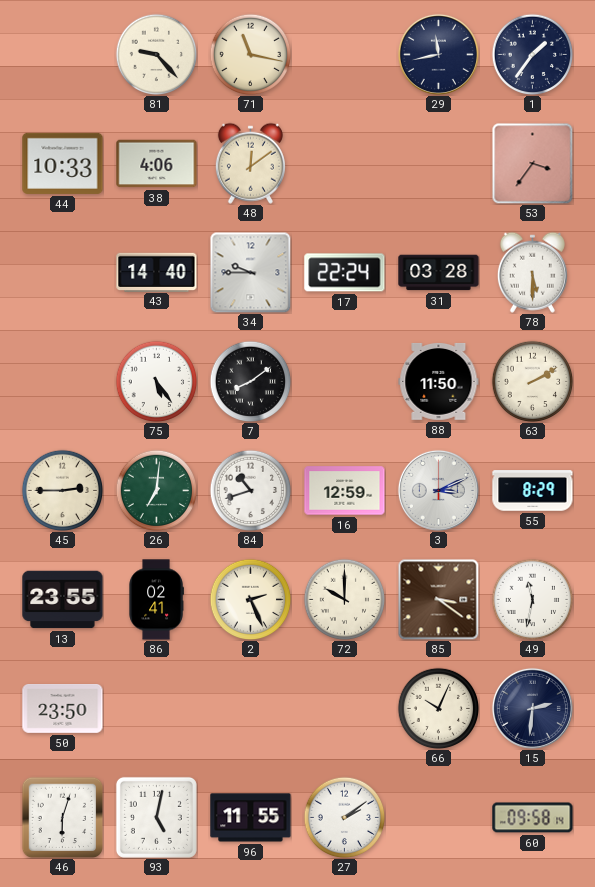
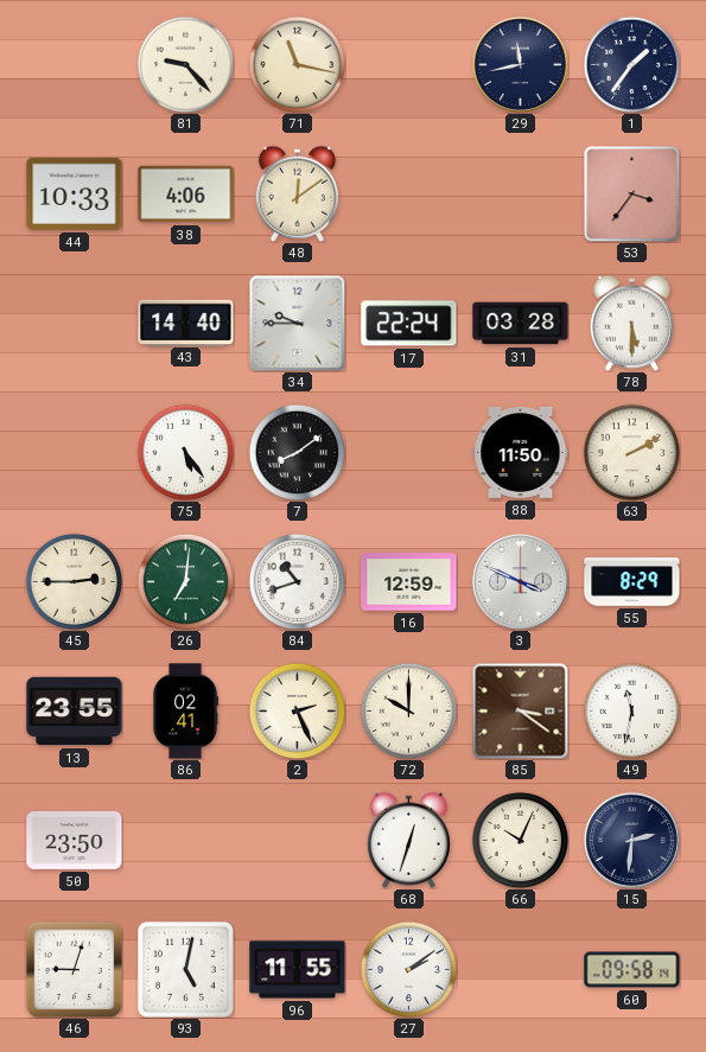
3: 3:11 -> 3:49
68: none -> 12:33
46: 6:03 -> 9:03
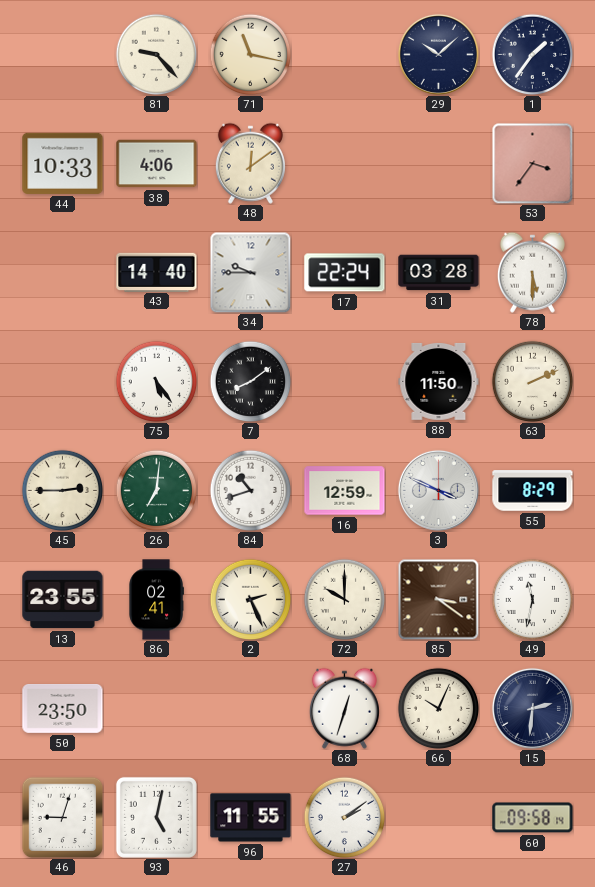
29: 11:43 -> 10:08
63: 2:10 -> 2:11
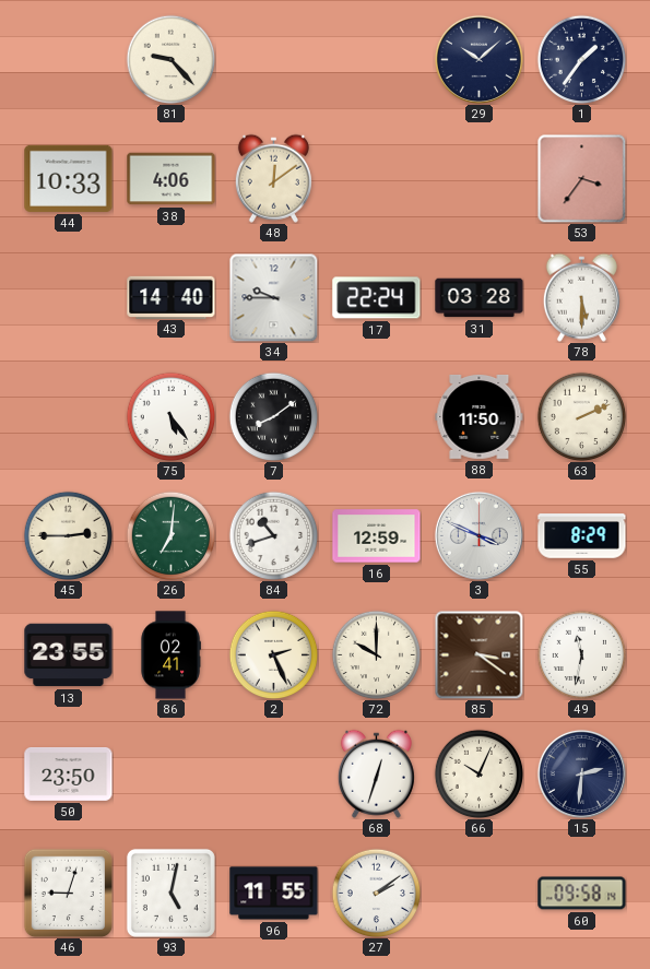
71: 11:17 -> none
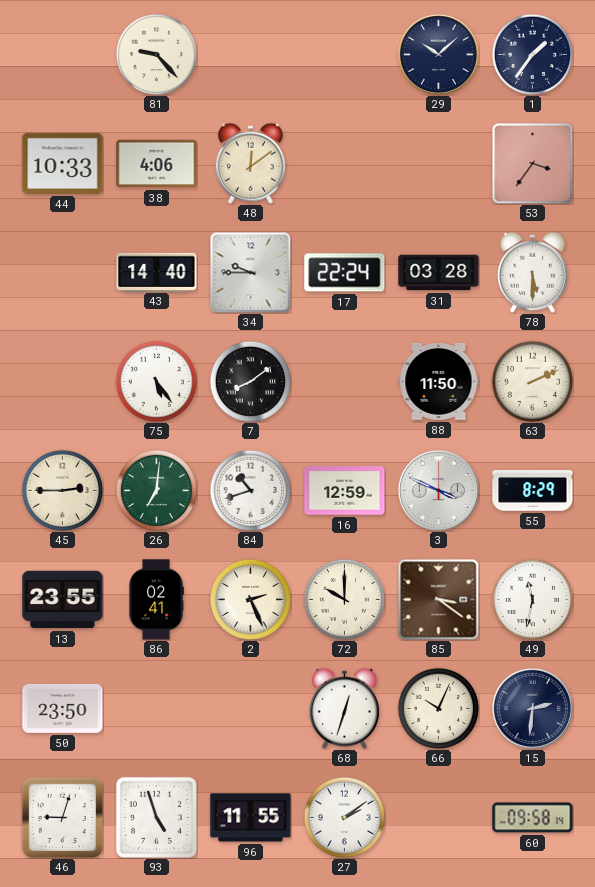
93: 5:02 -> 4:57
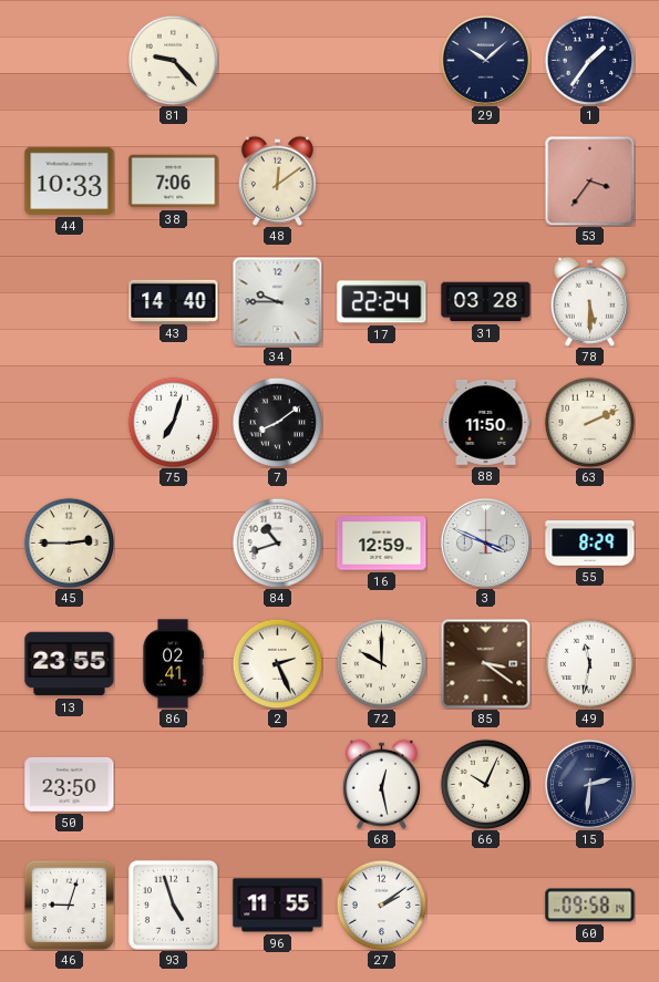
38: 4:06 -> 7:06
75: 5:24 -> 7:03
26: 7:01 -> none
68: 12:33 -> 12:28
